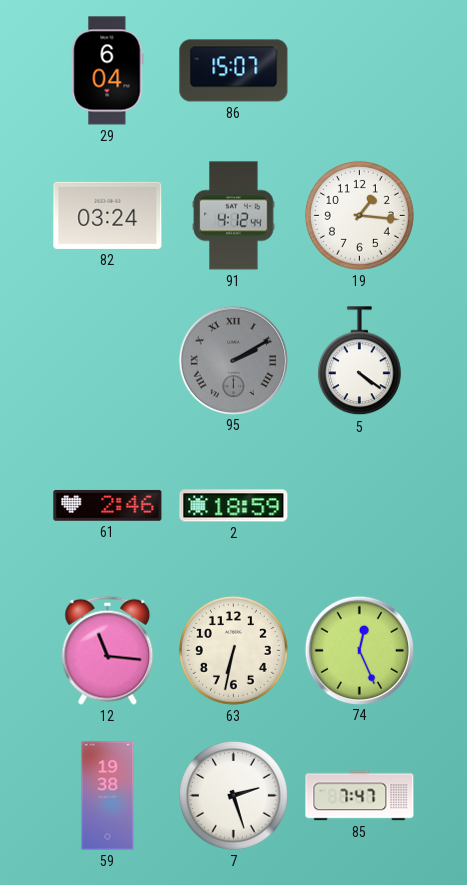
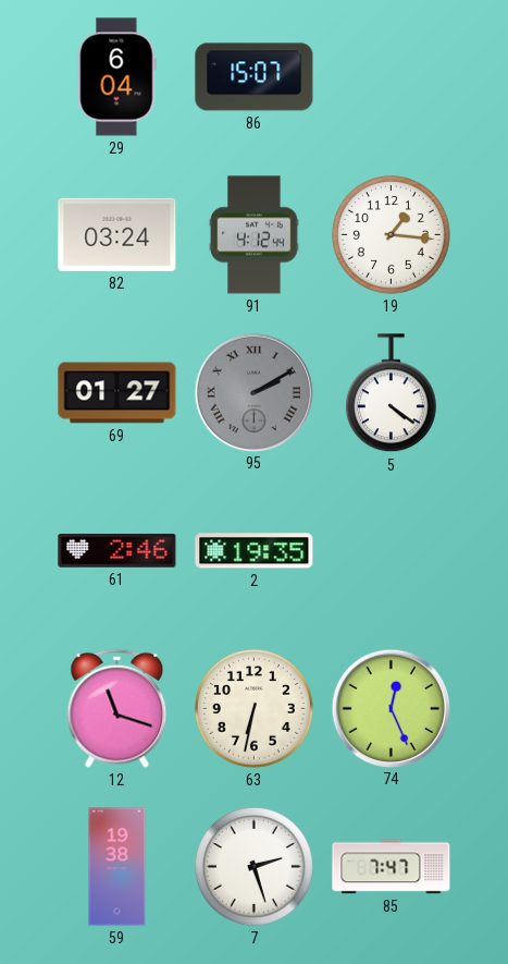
69: none -> 01:27
2: 18:59 -> 19:35
12: 11:16 -> 11:18
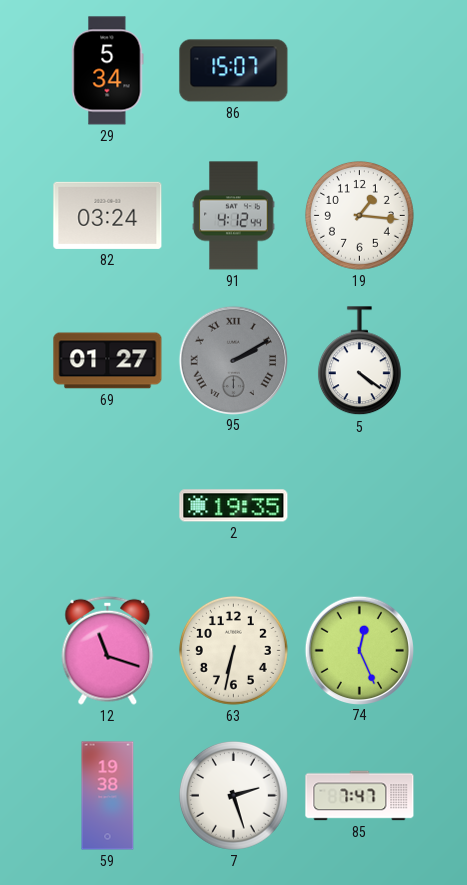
29: 6:04 -> 5:34
61: 2:46 -> none
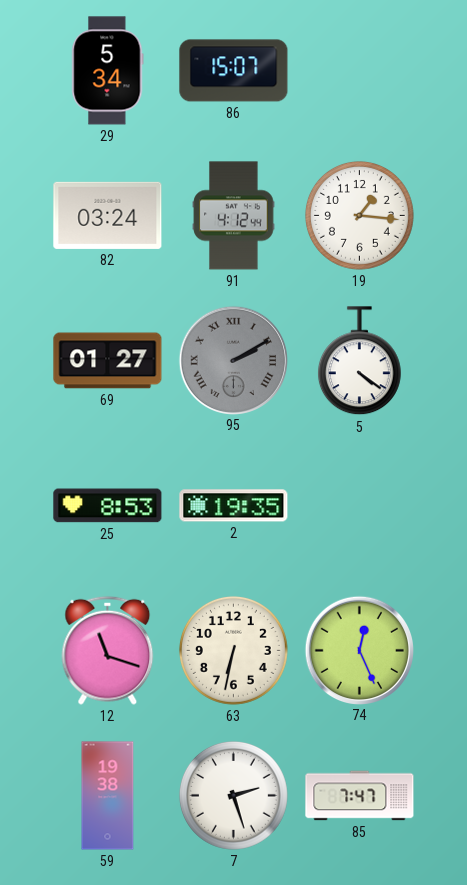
25: none -> 8:53
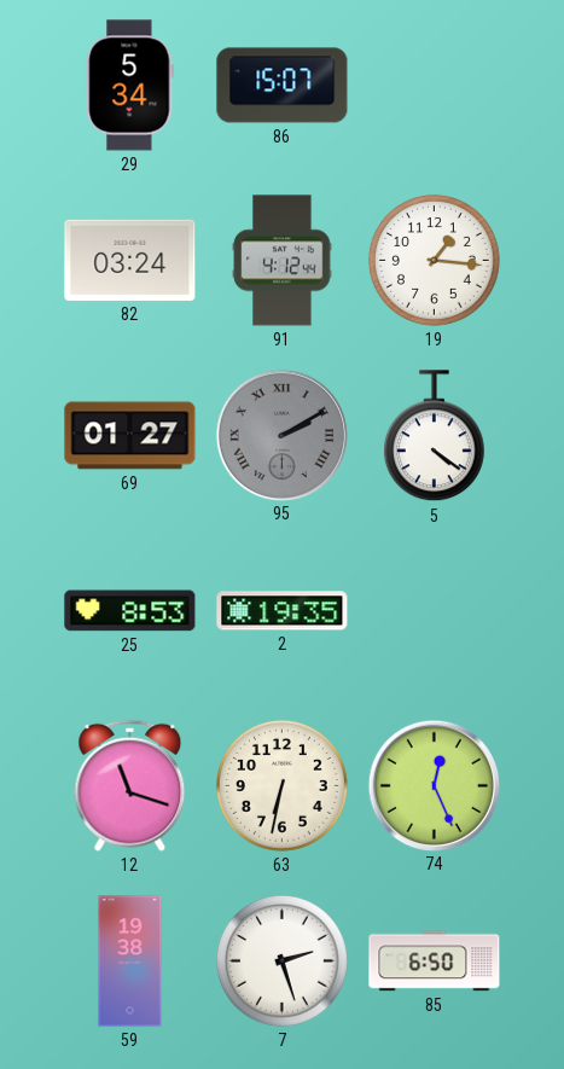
85: 7:47 -> 6:50
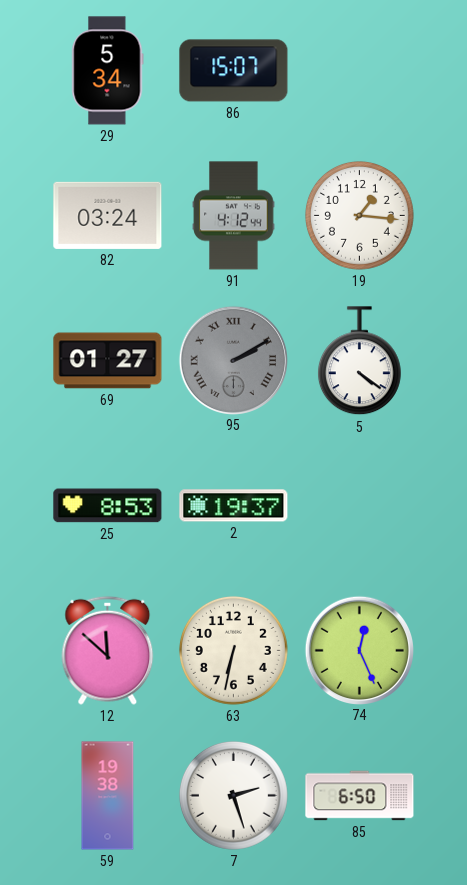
2: 19:35 -> 19:37
12: 11:18 -> 11:52
